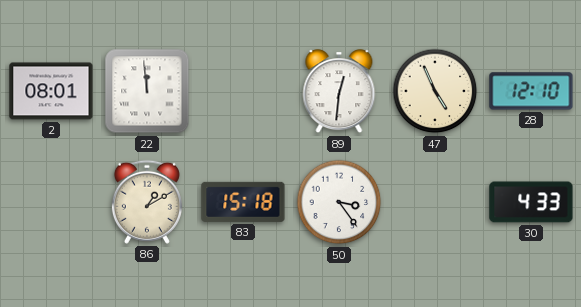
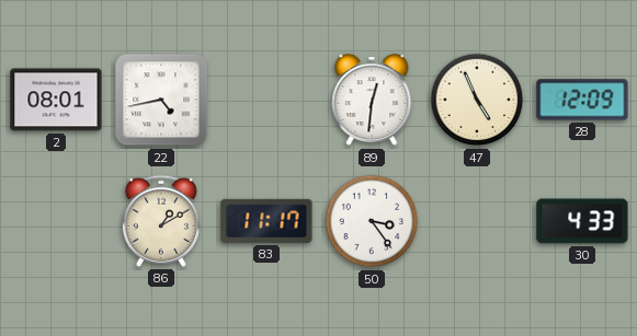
22: 11:59 -> 4:43
28: 12:10 -> 12:09
83: 15:18 -> 11:17
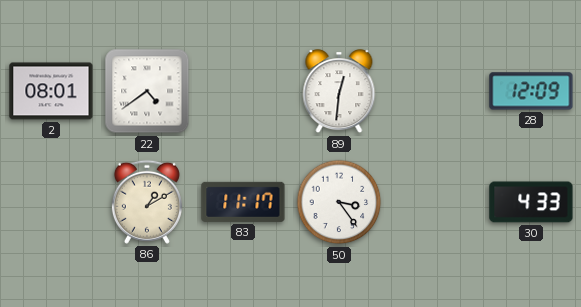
22: 4:43 -> 4:39
47: 4:56 -> none
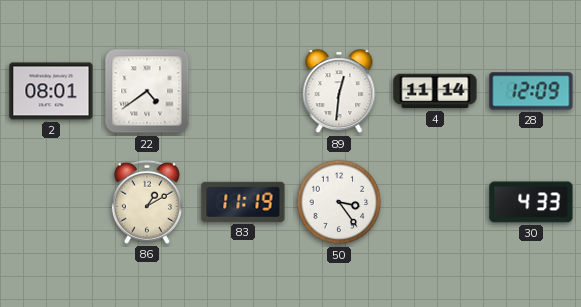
4: none -> 11:14
83: 11:17 -> 11:19
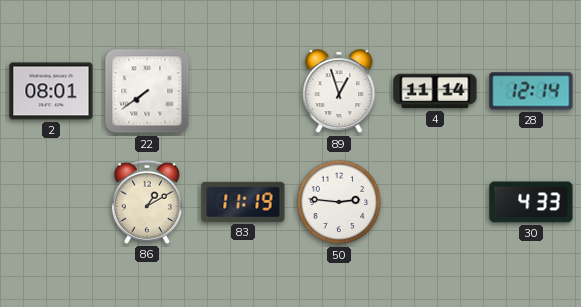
22: 4:39 -> 7:39
89: 12:31 -> 12:57
28: 12:09 -> 12:14
50: 3:24 -> 2:46
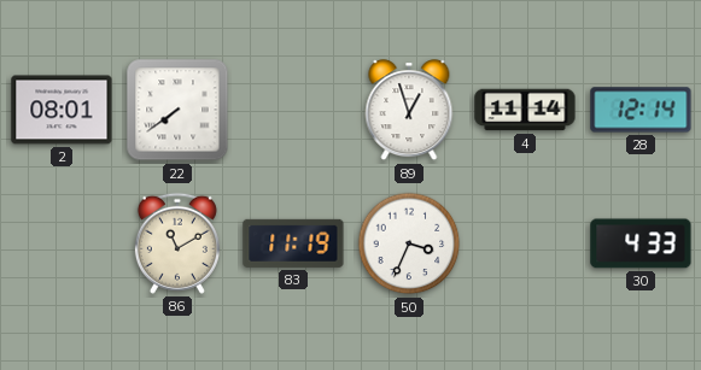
86: 1:10 -> 11:10
50: 2:46 -> 3:34
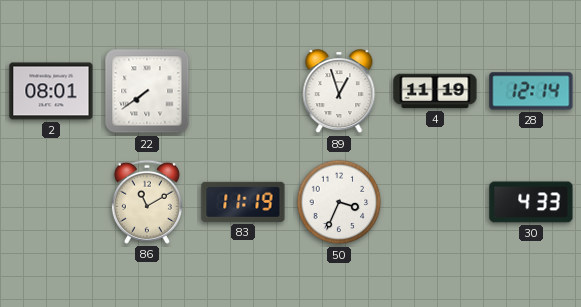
4: 11:14 -> 11:19
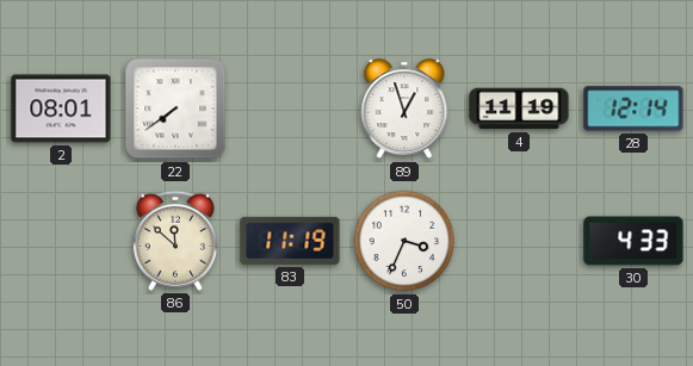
86: 11:10 -> 11:52
